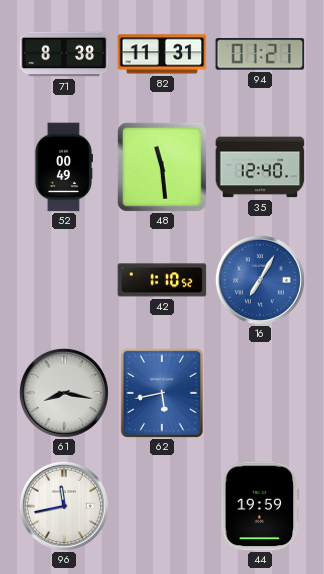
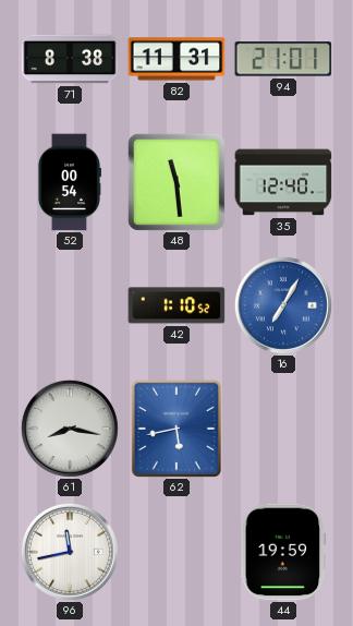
94: 01:21 -> 21:01
52: 00:49 -> 00:54
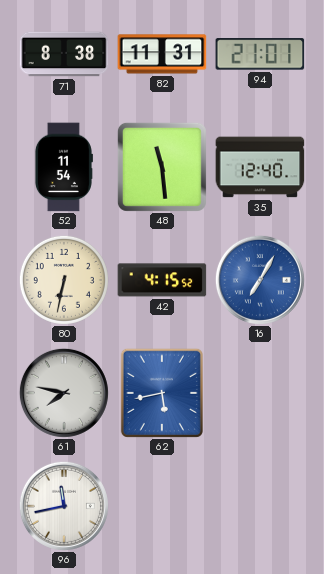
52: 00:54 -> 11:54
80: none -> 6:32
42: 1:10 -> 4:15
61: 8:17 -> 7:47
44: 19:59 -> none
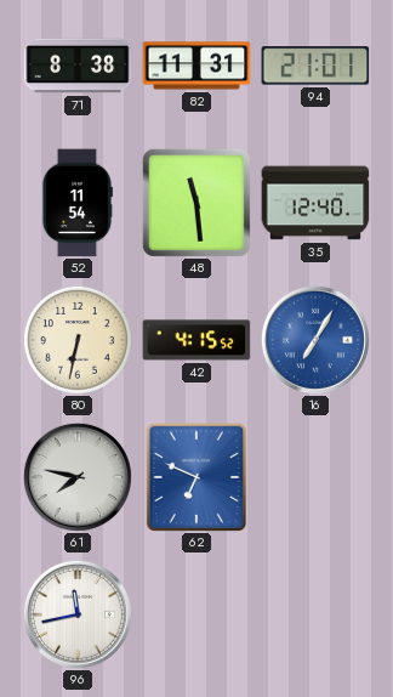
62: 5:43 -> 6:49
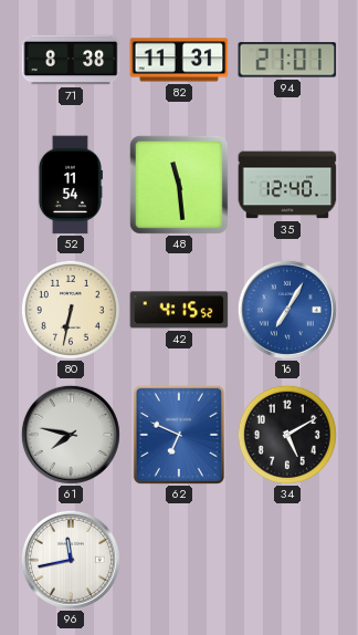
34: none -> 5:10
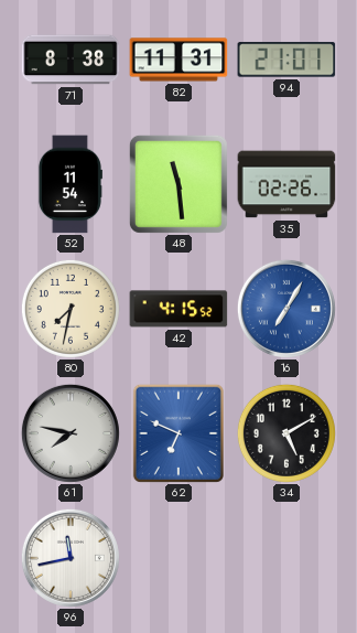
35: 12:40 -> 02:26
80: 6:32 -> 7:32
